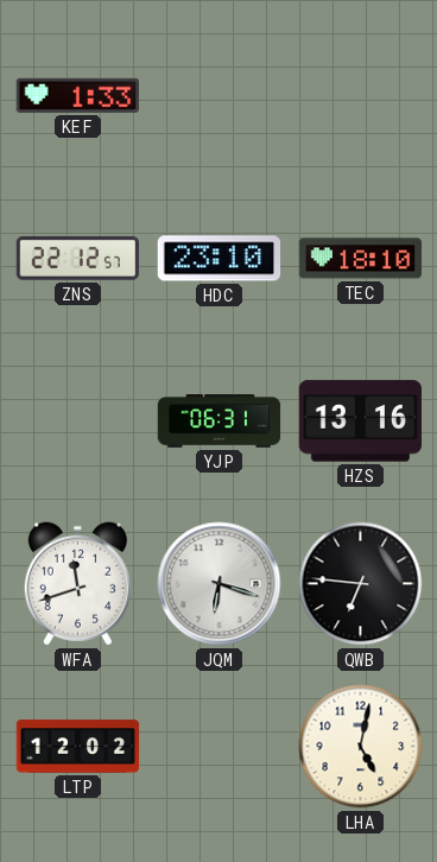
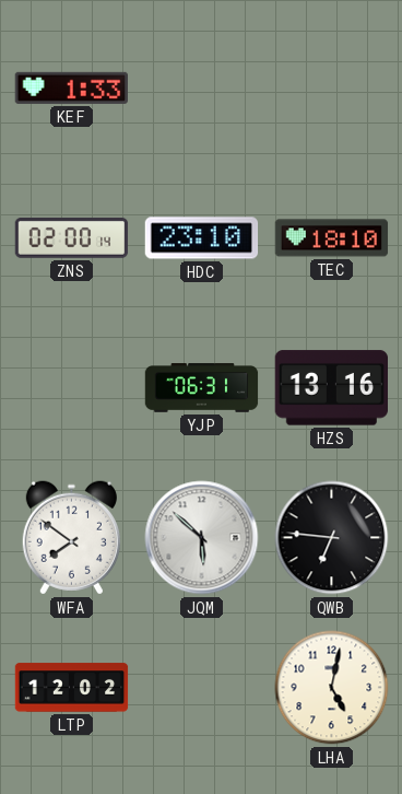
ZNS: 22:12 -> 02:00
WFA: 11:42 -> 7:51
JQM: 6:18 -> 5:52
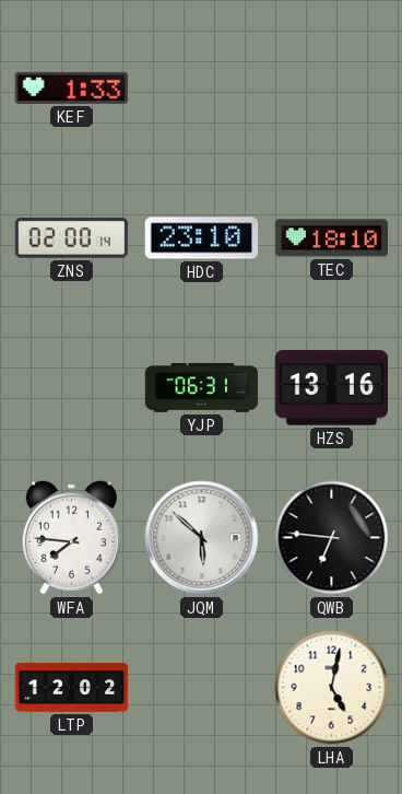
WFA: 7:51 -> 7:46
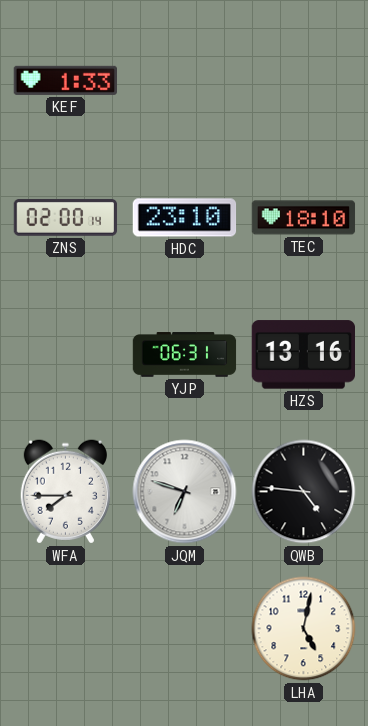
WFA: 7:46 -> 7:45
JQM: 5:52 -> 6:48
QWB: 6:46 -> 4:46
LTP: 12:02 -> none
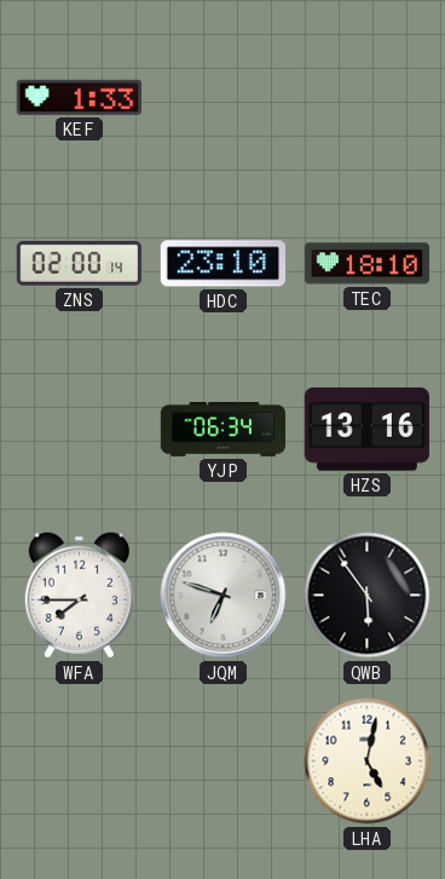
YJP: 06:31 -> 06:34
QWB: 4:46 -> 5:54
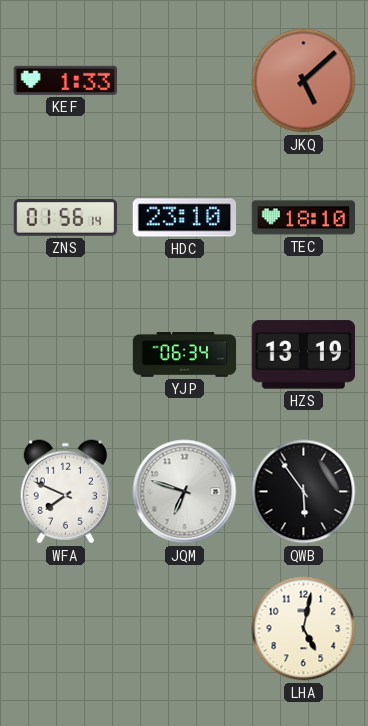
JKQ: none -> 5:08
ZNS: 02:00 -> 01:56
HZS: 13:16 -> 13:19
WFA: 7:45 -> 7:49
